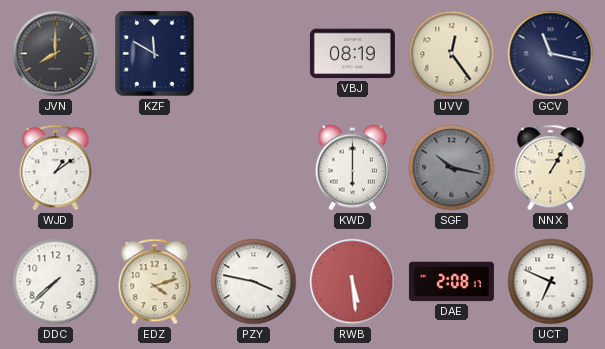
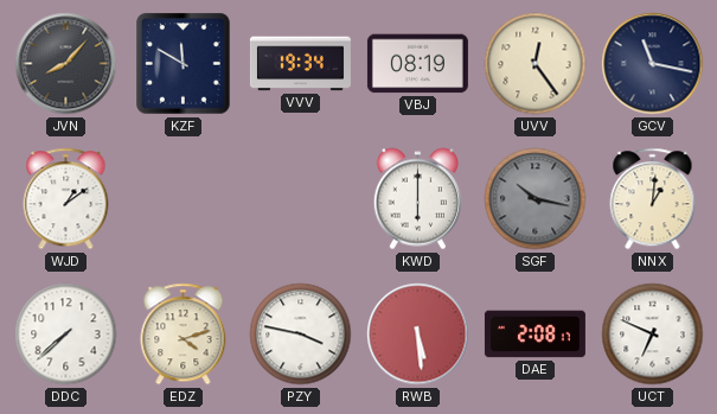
JVN: 8:00 -> 8:07
VVV: none -> 19:34
NNX: 1:05 -> 1:01
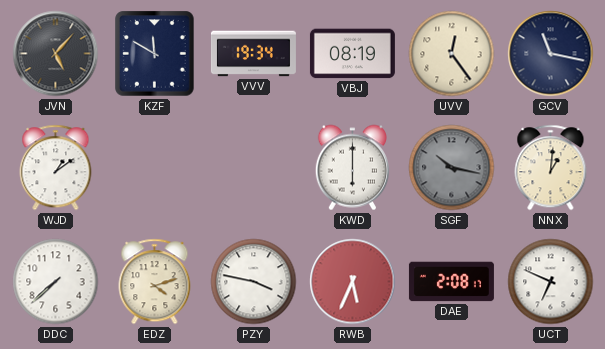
JVN: 8:07 -> 5:07
RWB: 5:29 -> 5:34
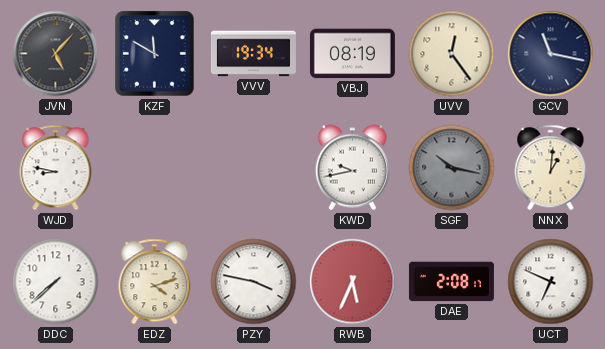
WJD: 1:09 -> 8:47
KWD: 6:00 -> 9:43
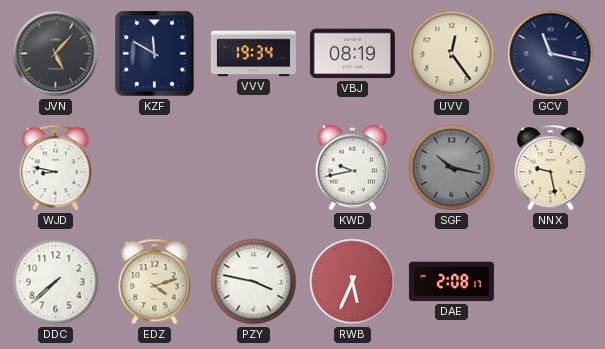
NNX: 1:01 -> 9:28
UCT: 6:49 -> none
